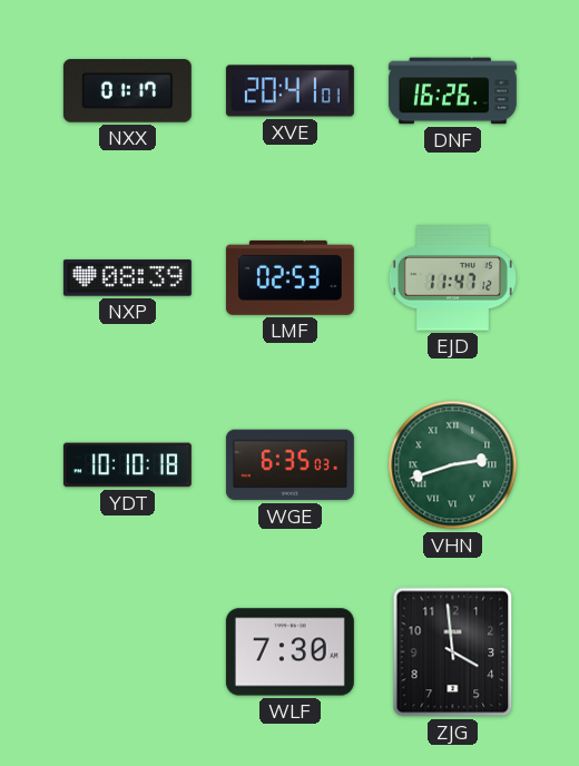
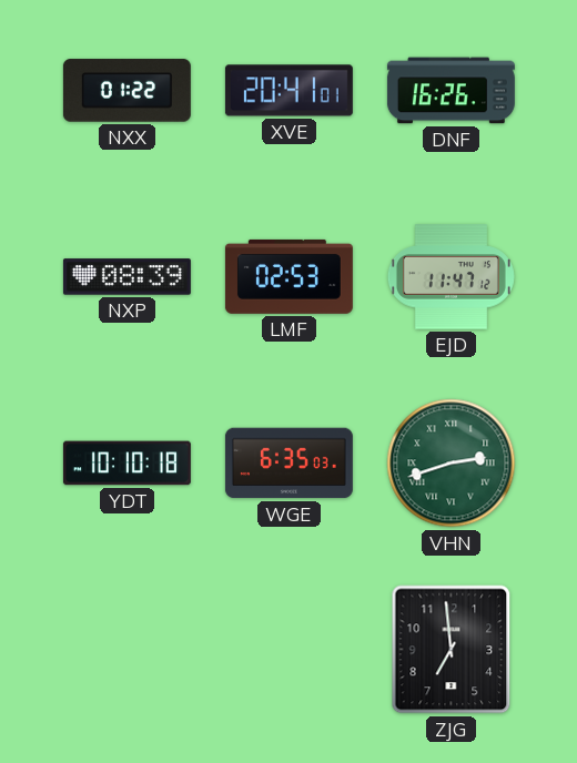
NXX: 01:17 -> 01:22
WLF: 7:30 -> none
ZJG: 3:59 -> 6:59
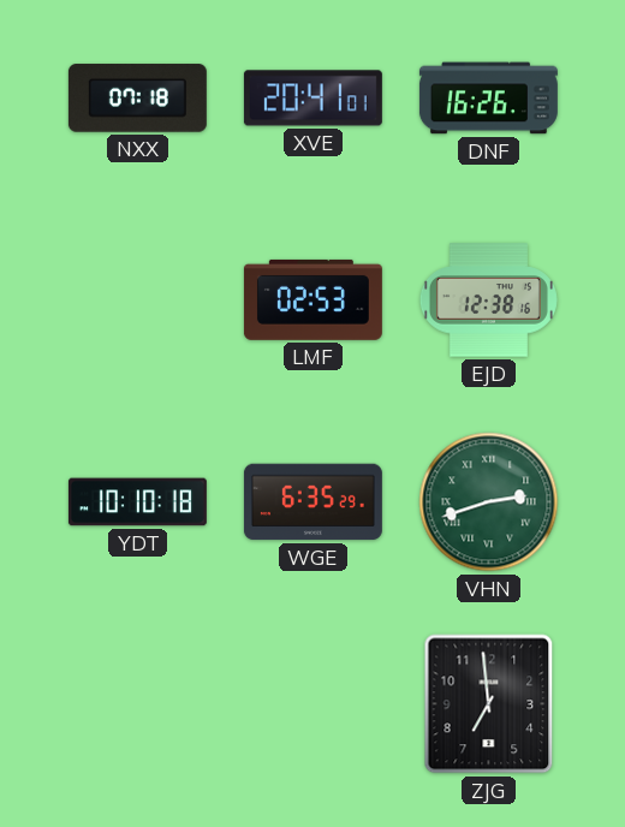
NXX: 01:22 -> 07:18
NXP: 08:39 -> none
EJD: 11:47 -> 12:38
WGE: 6:35:03 -> 6:35:29
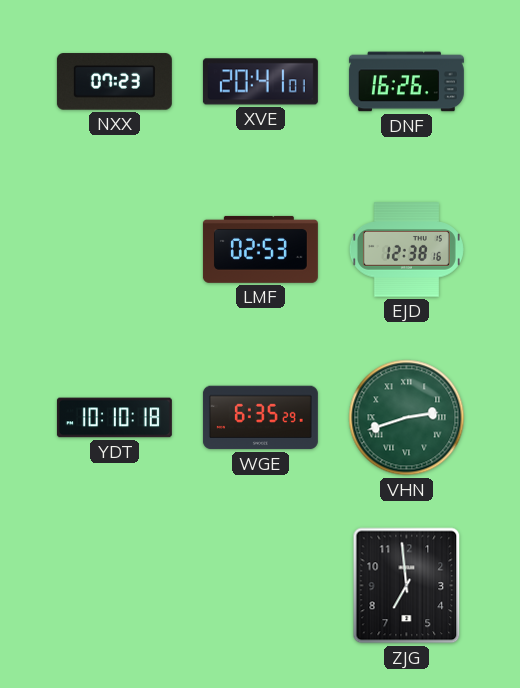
NXX: 07:18 -> 07:23
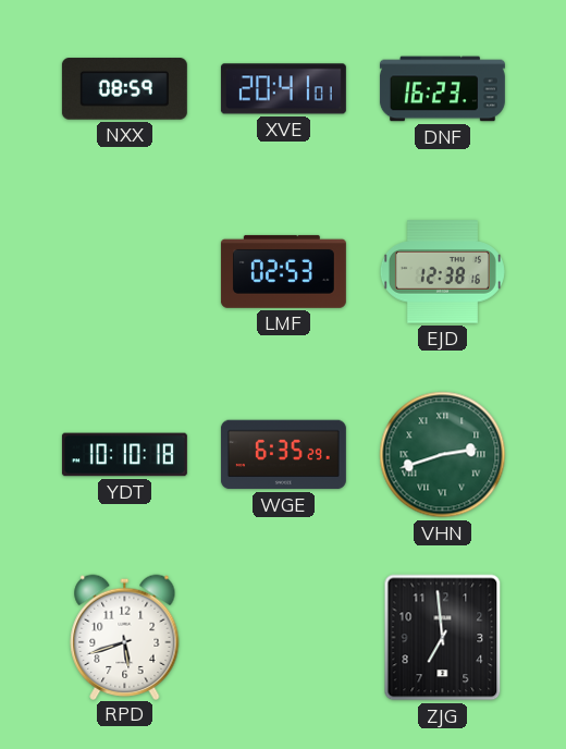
NXX: 07:23 -> 08:59
DNF: 16:26 -> 16:23
RPD: none -> 5:42
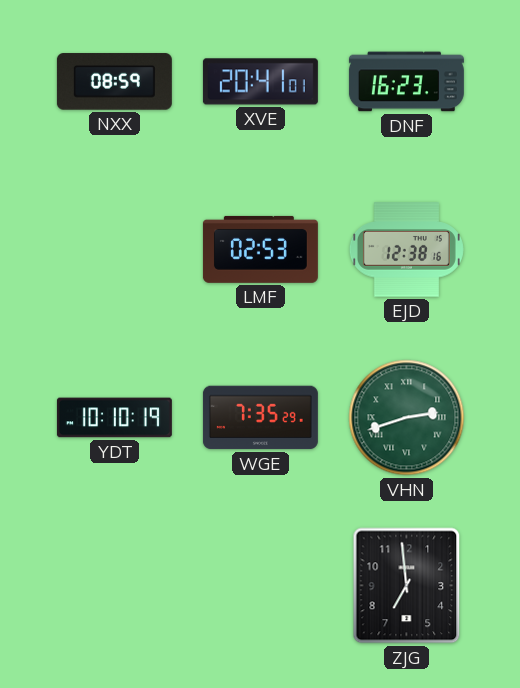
YDT: 10:10:18 -> 10:10:19
WGE: 6:35 -> 7:35
RPD: 5:42 -> none
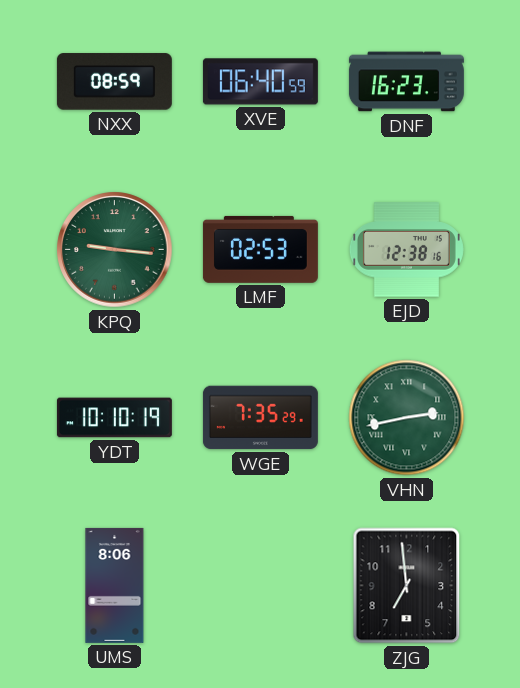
XVE: 20:41 -> 06:40
KPQ: none -> 9:16
VHN: 2:42 -> 2:43
UMS: none -> 8:06
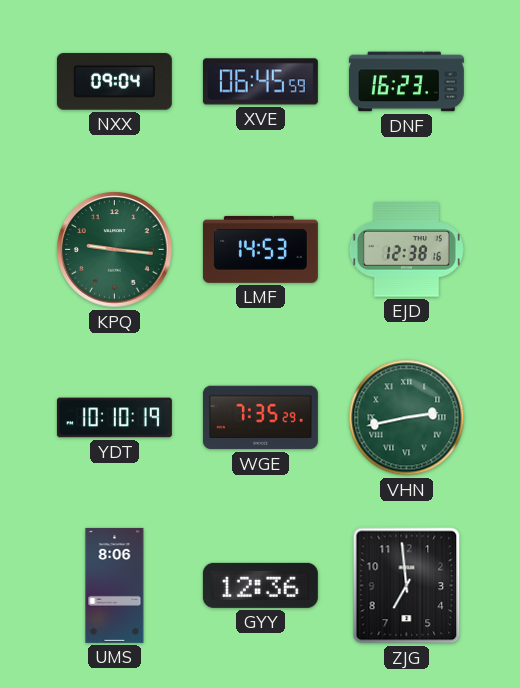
NXX: 08:59 -> 09:04
XVE: 06:40 -> 06:45
LMF: 02:53 -> 14:53
GYY: none -> 12:36
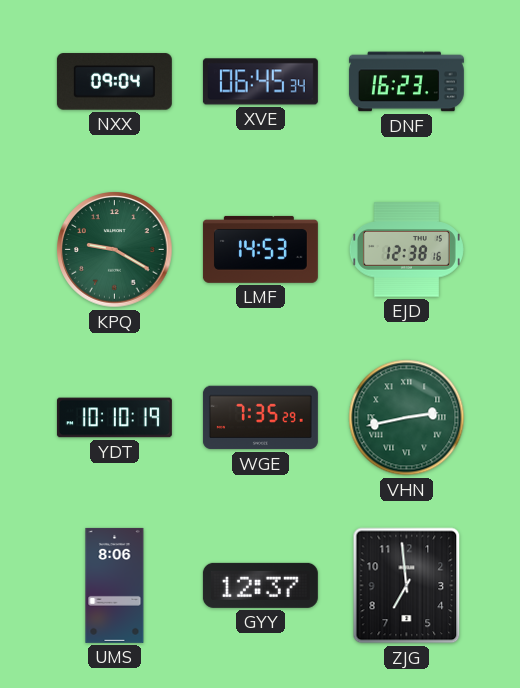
XVE: 06:45:59 -> 06:45:34
KPQ: 9:16 -> 9:20
GYY: 12:36 -> 12:37
